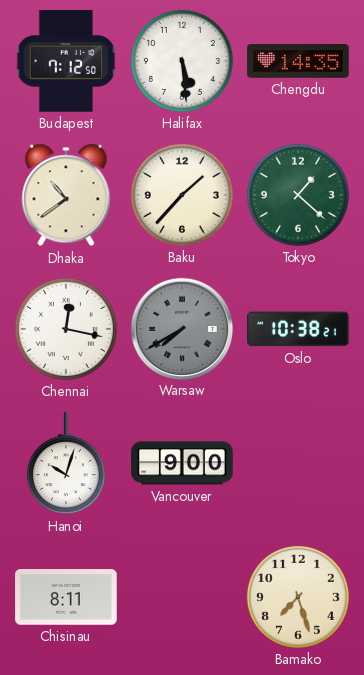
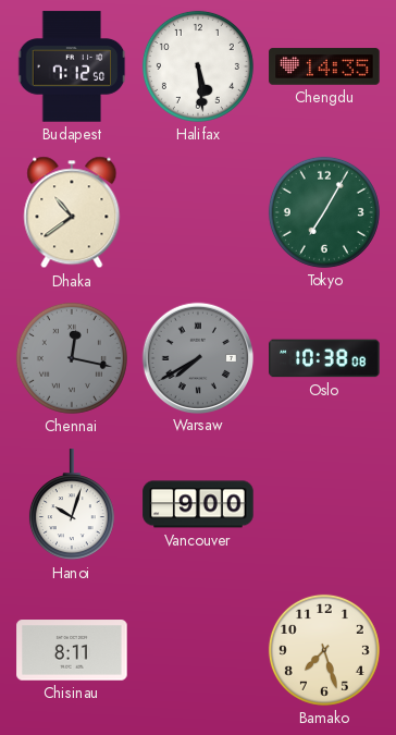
Baku: 1:37 -> none
Tokyo: 1:22 -> 7:05
Chennai dial: white -> grey
Oslo: 10:38:21 -> 10:38:08
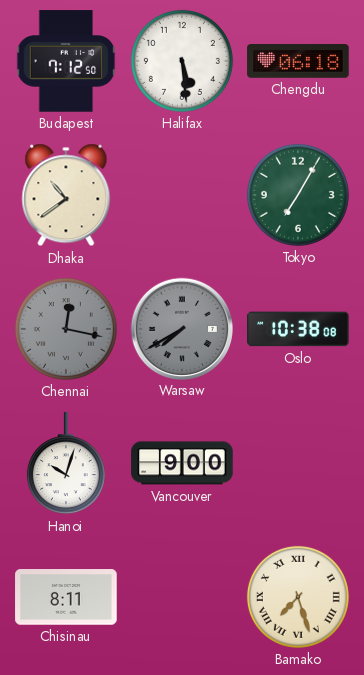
Chengdu: 14:35 -> 06:18
Bamako numerals: Arabic -> Roman
